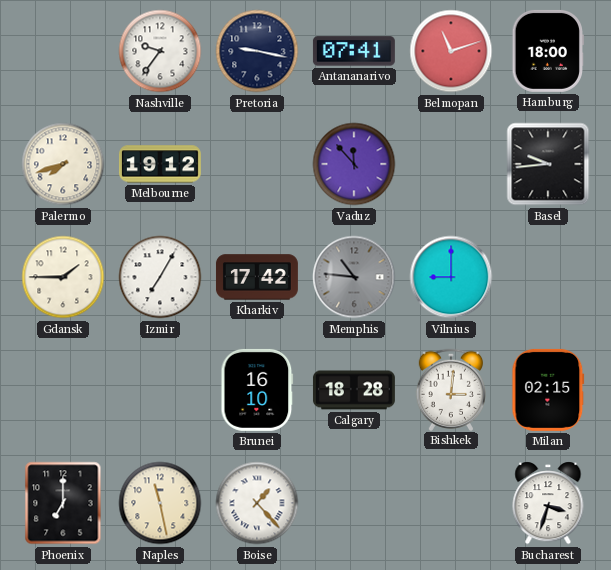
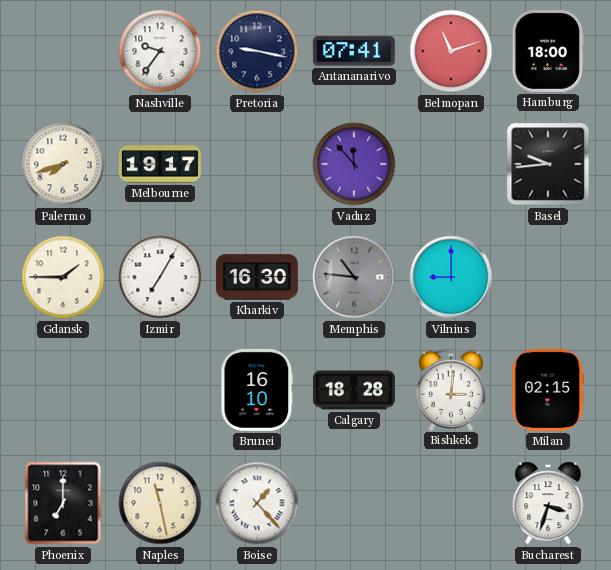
Melbourne: 19:12 -> 19:17
Kharkiv: 17:42 -> 16:30
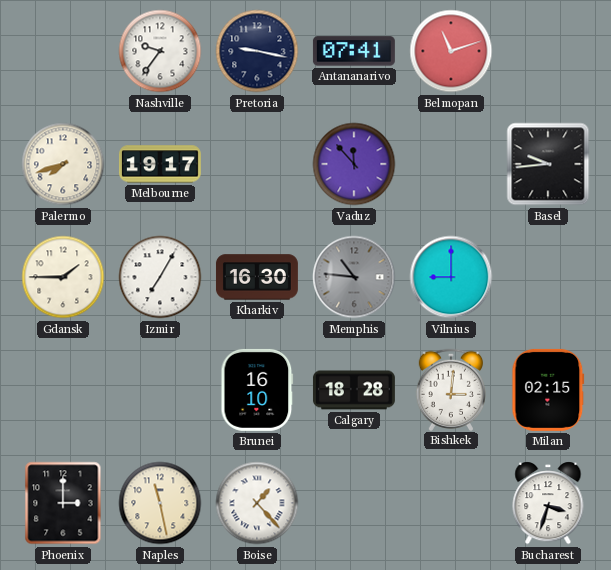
Hamburg: 18:00 -> none
Phoenix: 7:00 -> 3:00
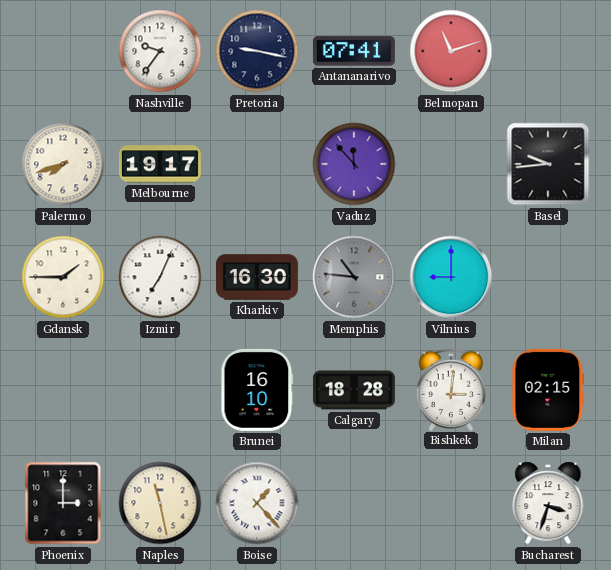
Izmir: 7:05 -> 7:04
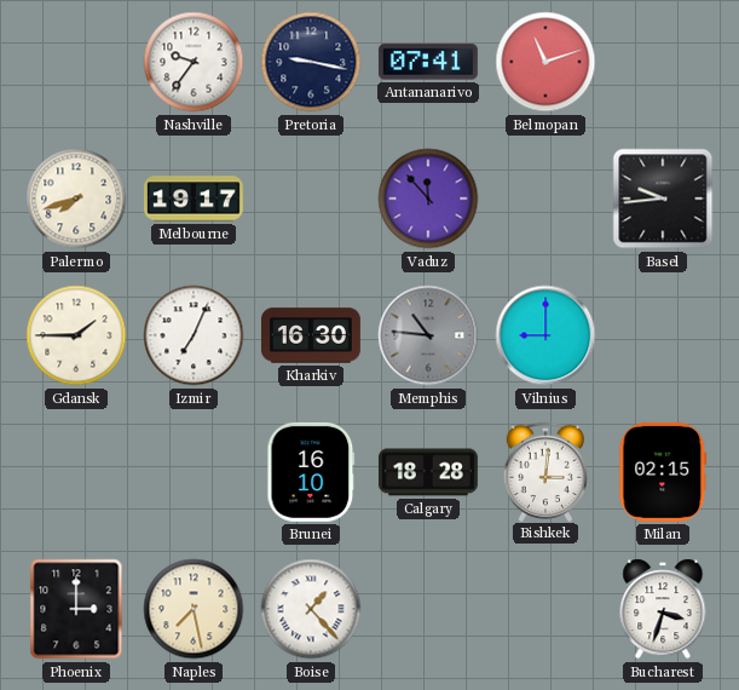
Naples: 11:28 -> 7:28
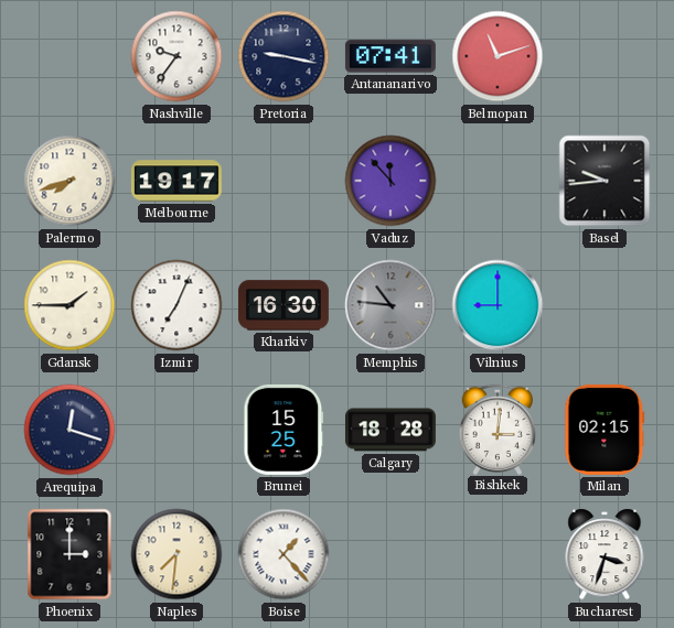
Arequipa: none -> 12:18
Brunei: 16:10 -> 15:25
Naples: 7:28 -> 7:31
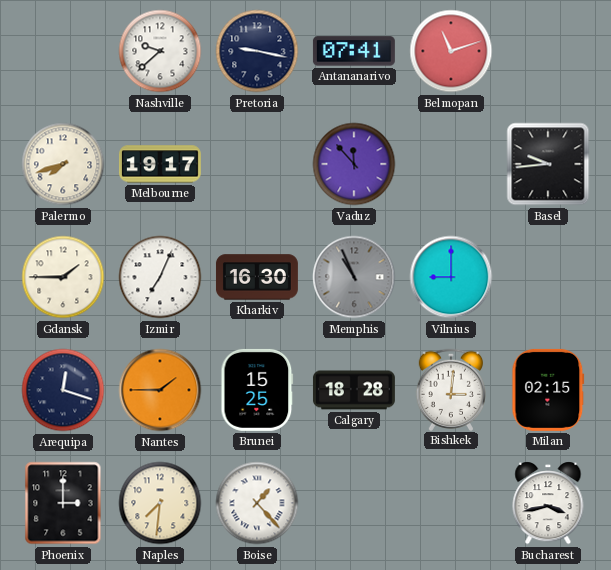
Nashville: 9:36 -> 9:38
Memphis: 10:46 -> 10:56
Nantes: none -> 1:45
Bucharest: 3:33 -> 3:43
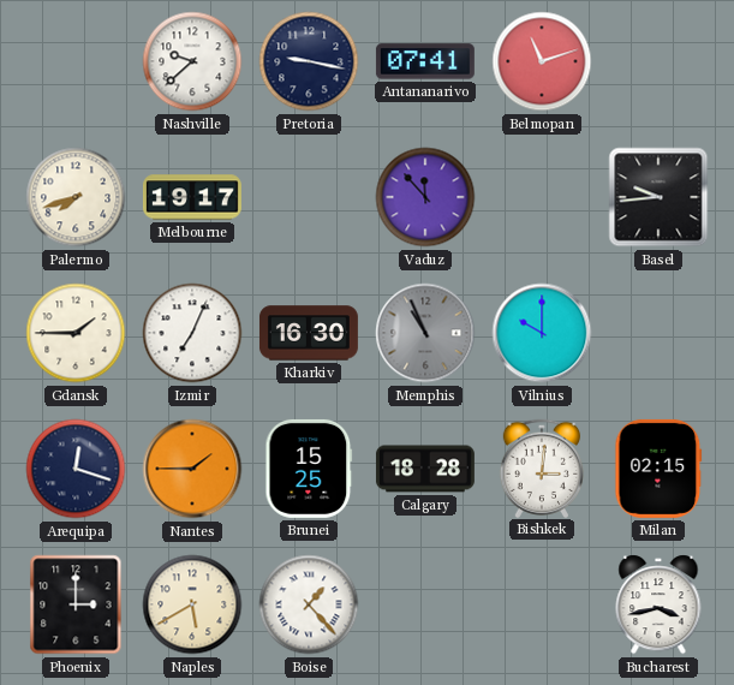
Vilnius: 9:00 -> 10:00
Naples: 7:31 -> 5:40
